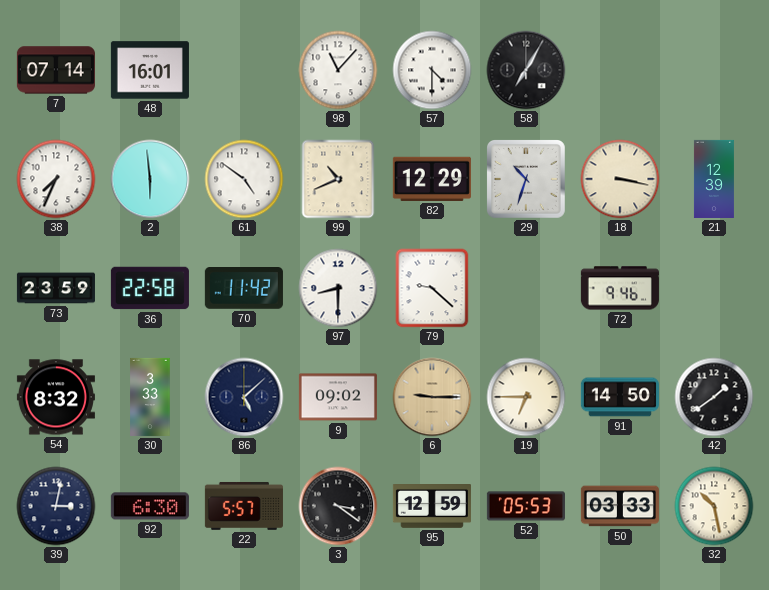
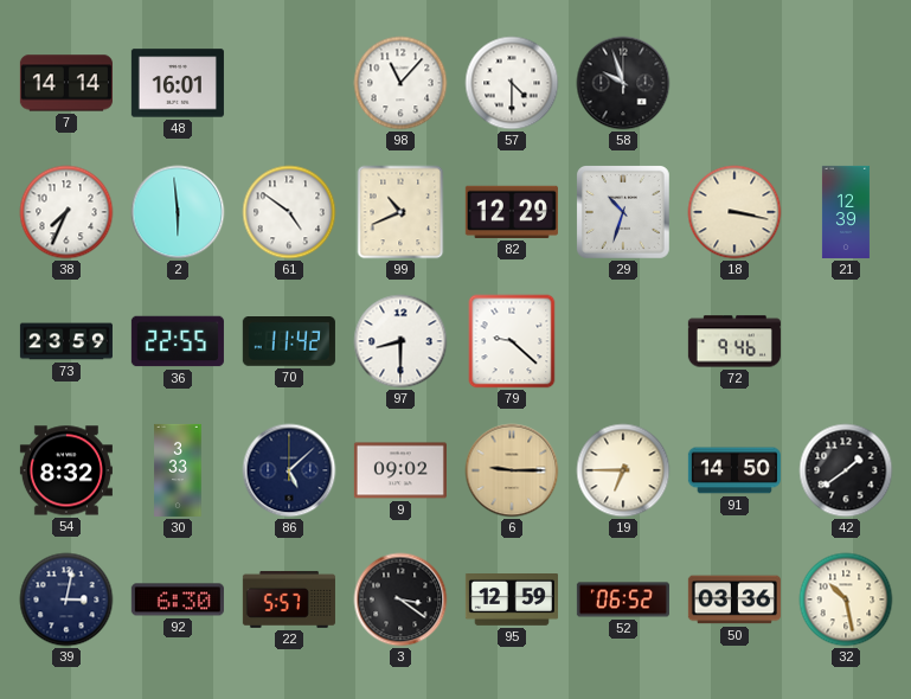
7: 07:14 -> 14:14
58: 7:05 -> 9:57
36: 22:58 -> 22:55
52: 05:53 -> 06:52
50: 03:33 -> 03:36
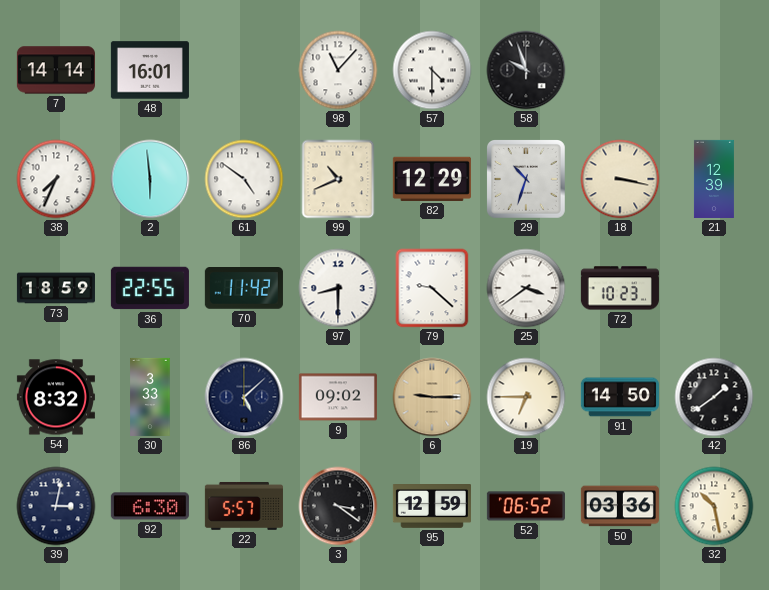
73: 23:59 -> 18:59
25: none -> 3:39
72: 9:46 -> 10:23
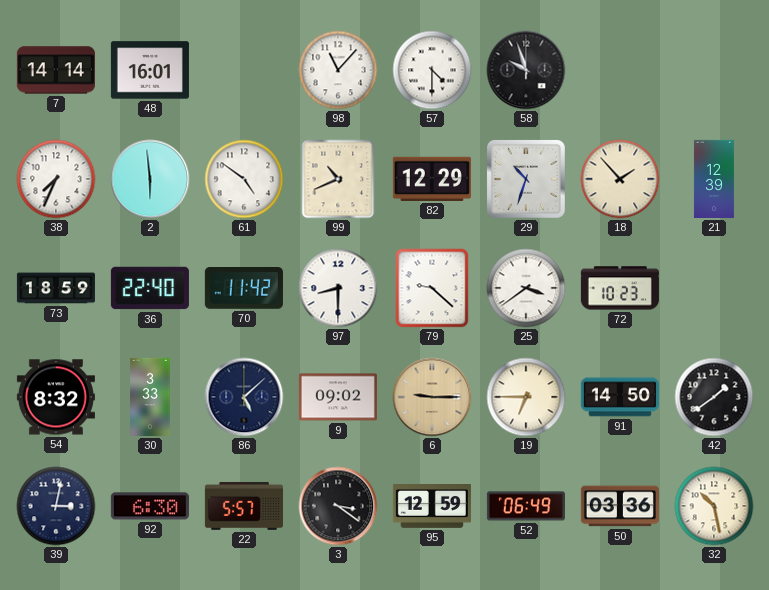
18: 3:17 -> 1:53
36: 22:55 -> 22:40
52: 06:52 -> 06:49
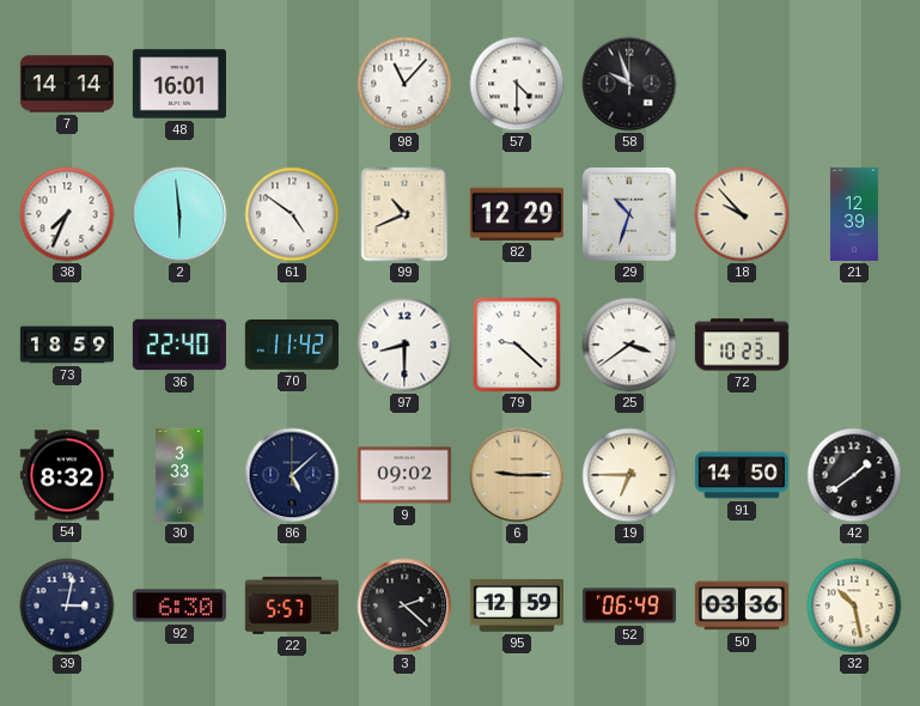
18: 1:53 -> 9:53
3: 3:21 -> 2:22
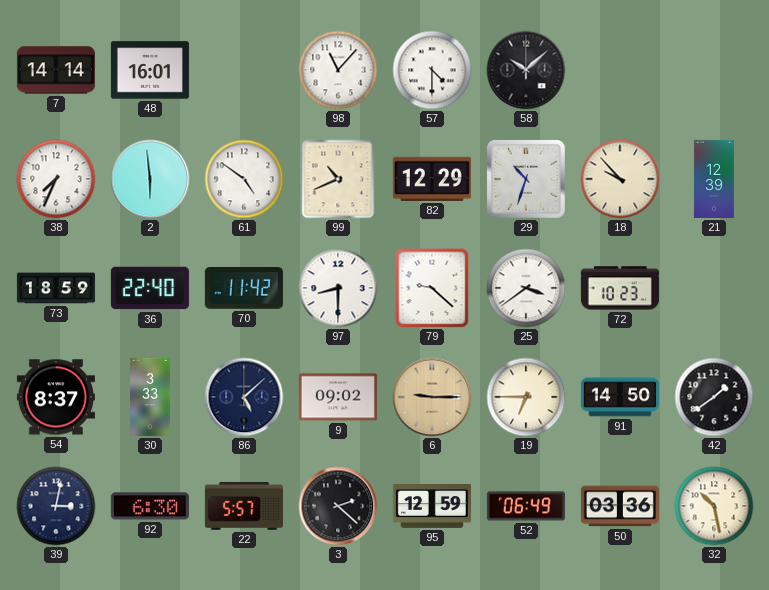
58: 9:57 -> 10:08
54: 8:32 -> 8:37
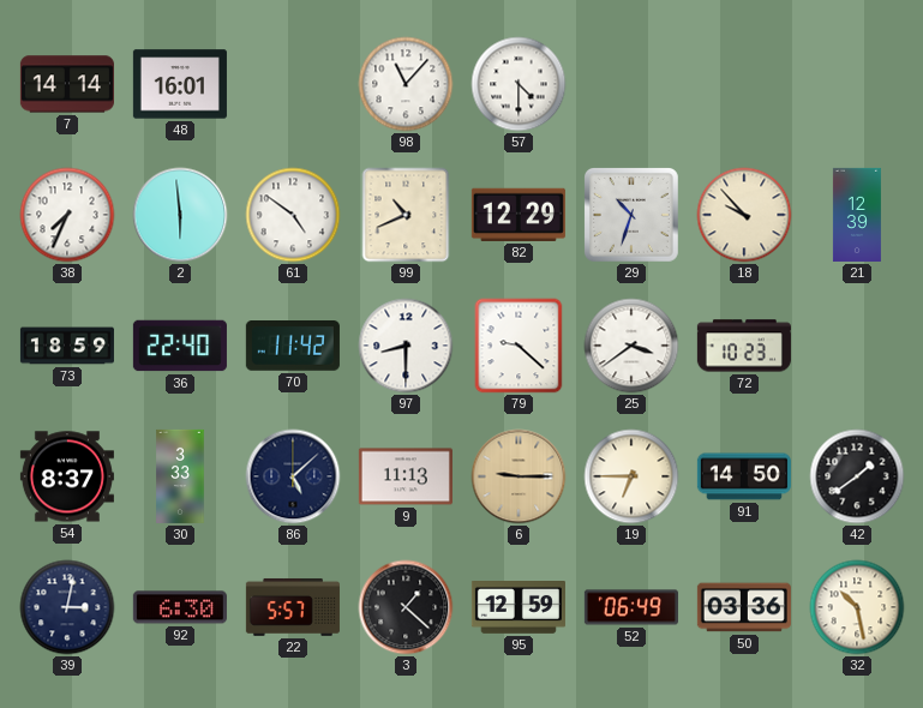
58: 10:08 -> none
9: 09:02 -> 11:13
3: 2:22 -> 1:22
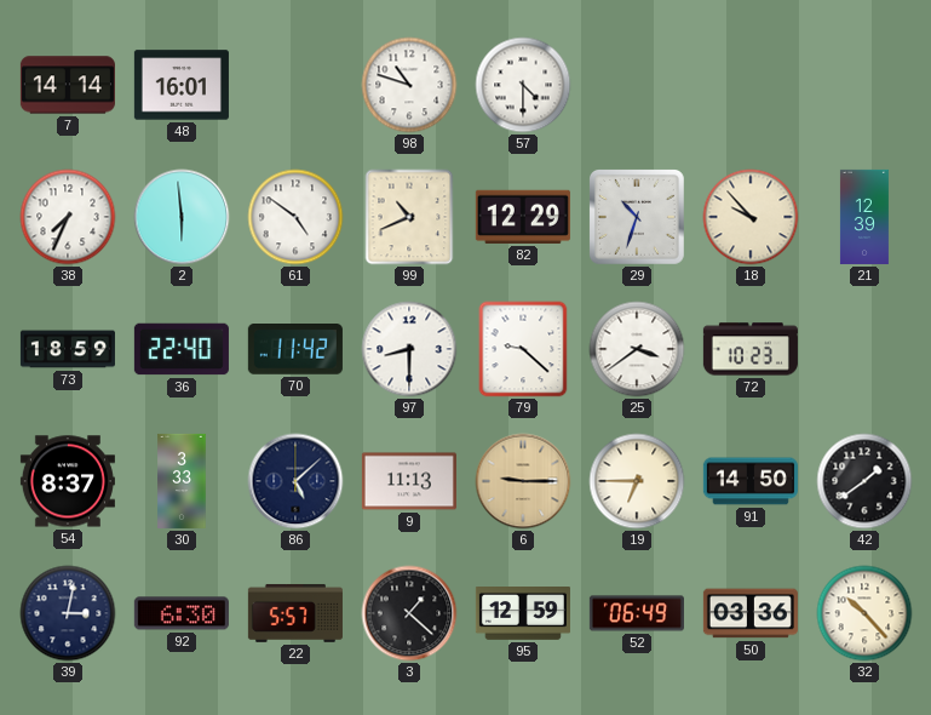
98: 11:07 -> 10:48
32: 10:28 -> 10:23
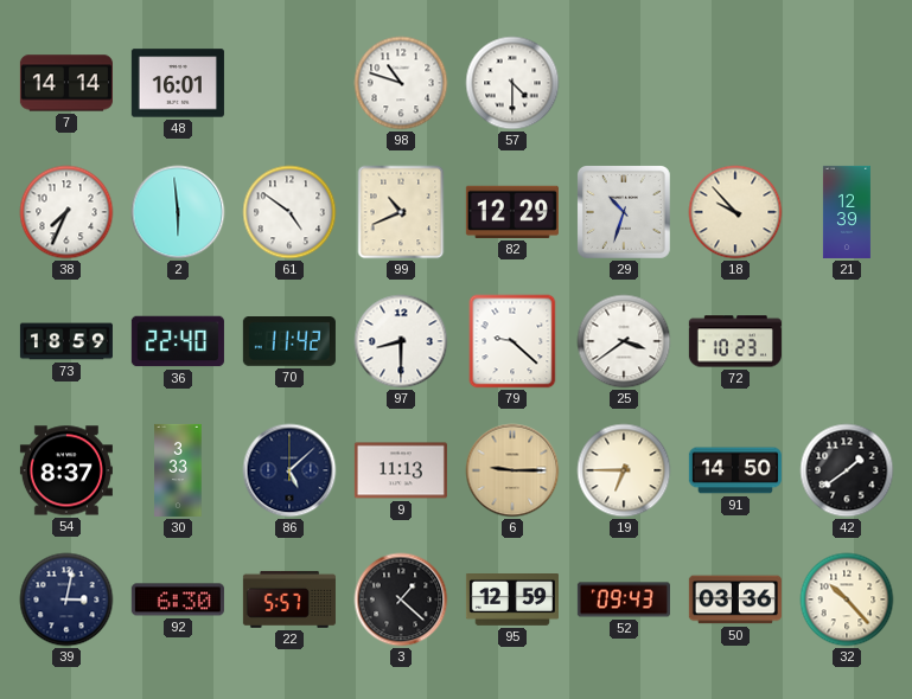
52: 06:49 -> 09:43
